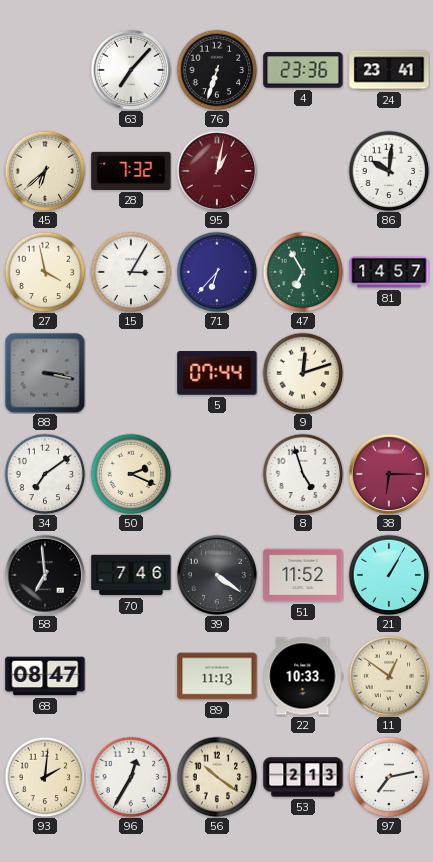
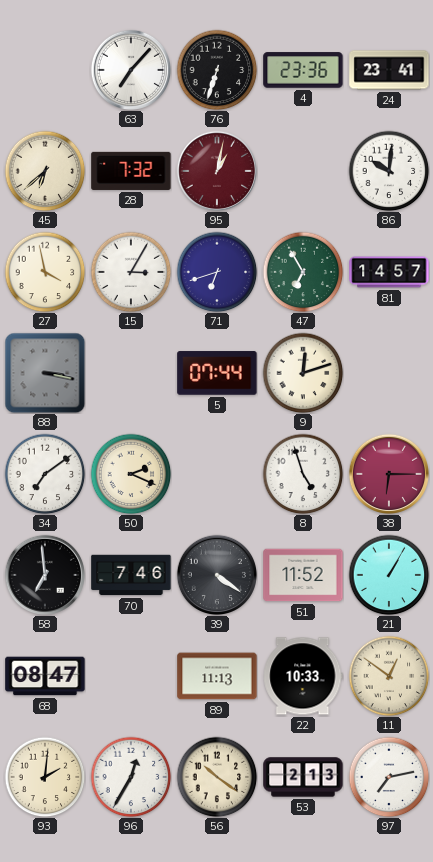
71: 6:37 -> 6:42
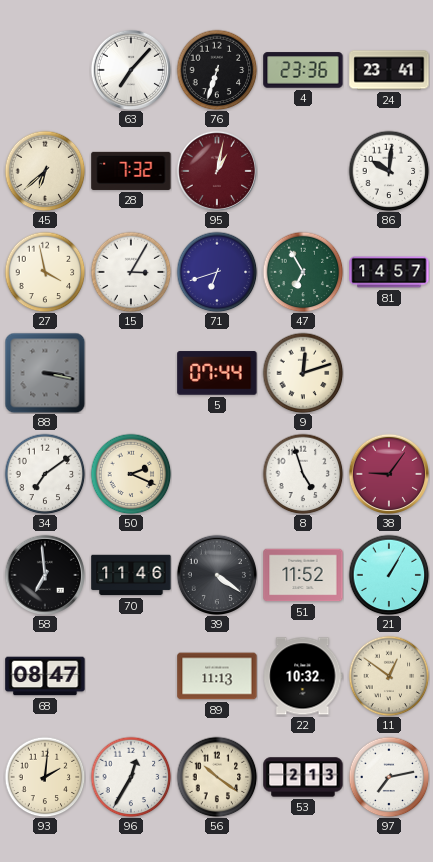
38: 6:15 -> 9:06
70: 7:46 -> 11:46
22: 10:33 -> 10:32
